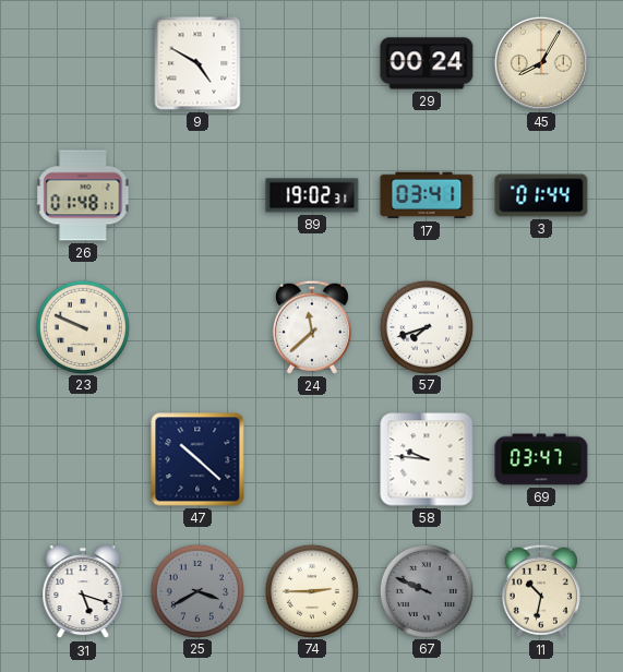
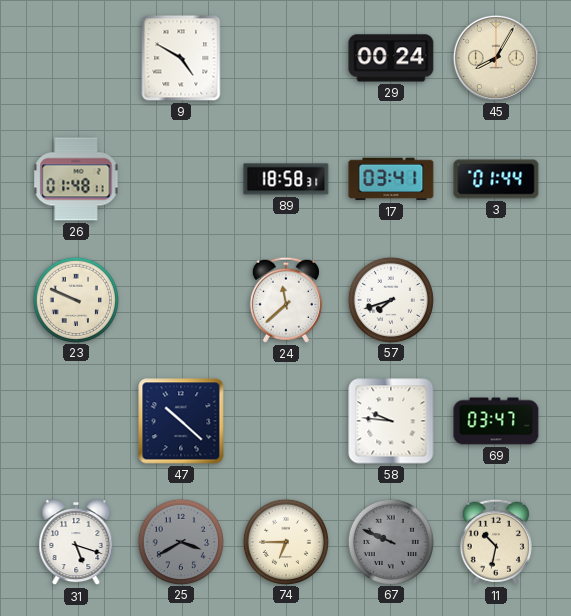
89: 19:02 -> 18:58
74: 2:45 -> 6:45
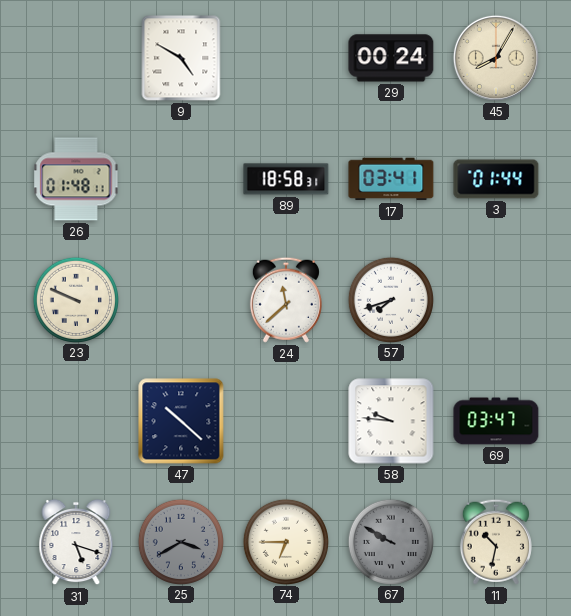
67: 9:49 -> 9:50
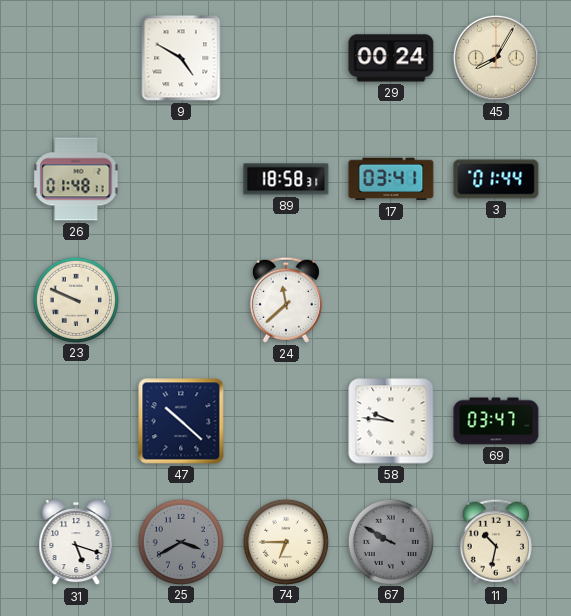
57: 7:42 -> none
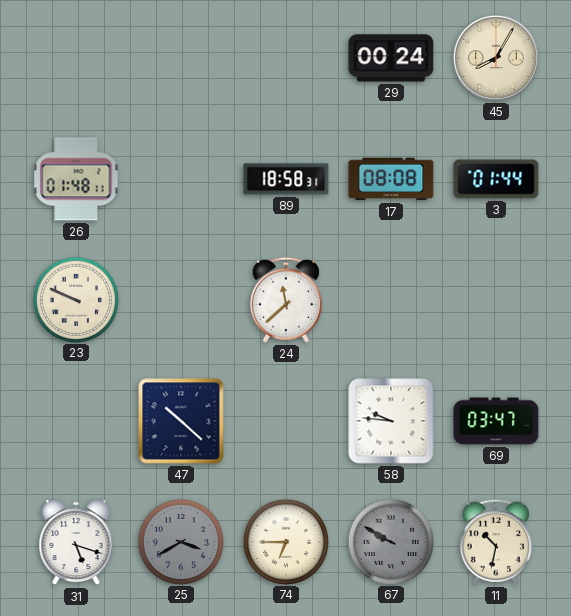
9: 4:50 -> none
17: 03:41 -> 08:08
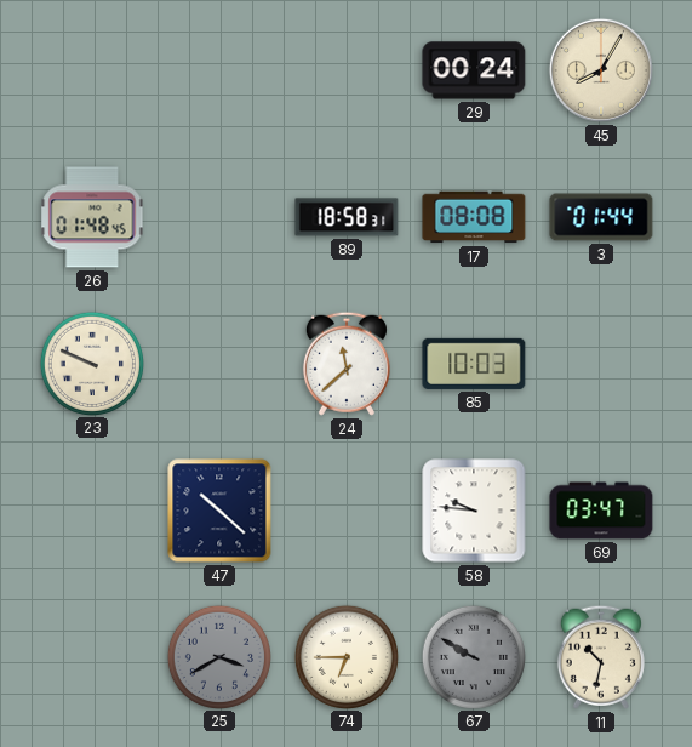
26: 01:48:11 -> 01:48:45
85: none -> 10:03
31: 5:18 -> none
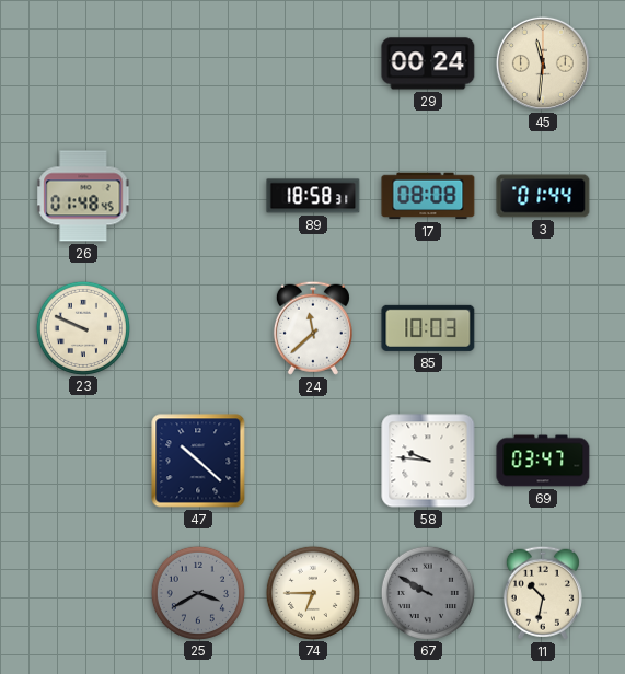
45: 8:05 -> 11:31
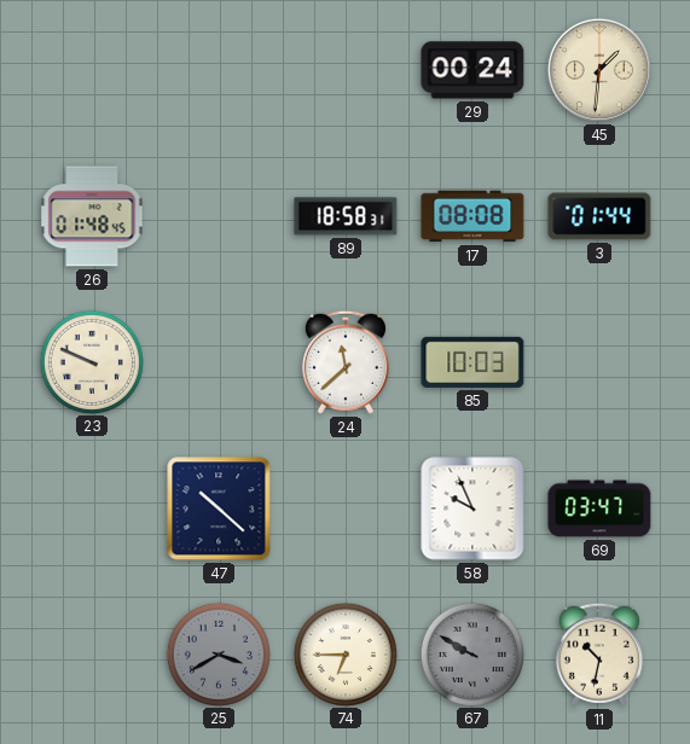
45: 11:31 -> 1:31
58: 9:46 -> 9:56
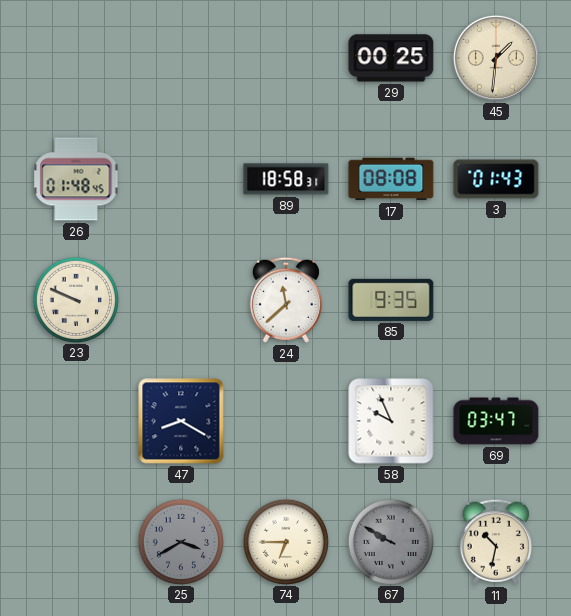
29: 00:24 -> 00:25
3: 01:44 -> 01:43
85: 10:03 -> 9:35
47: 10:22 -> 8:20
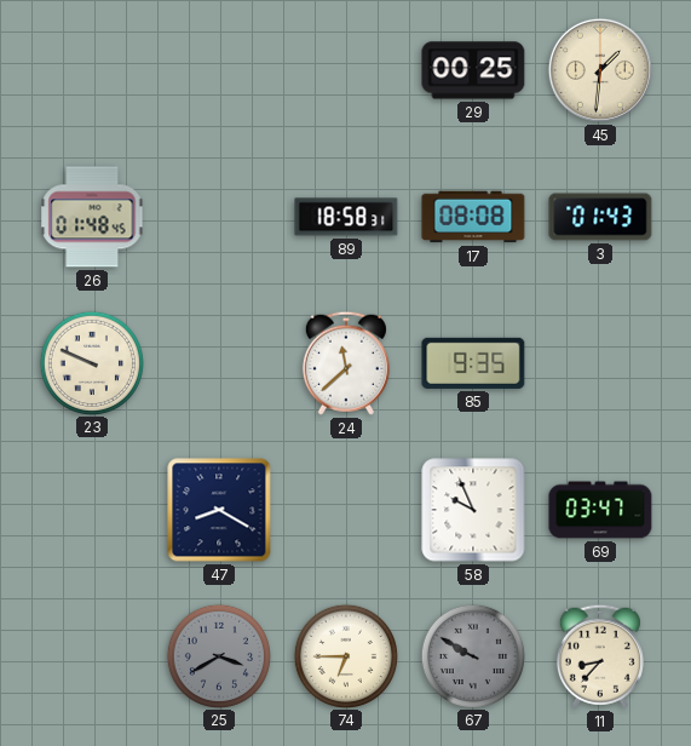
11: 10:32 -> 8:37
